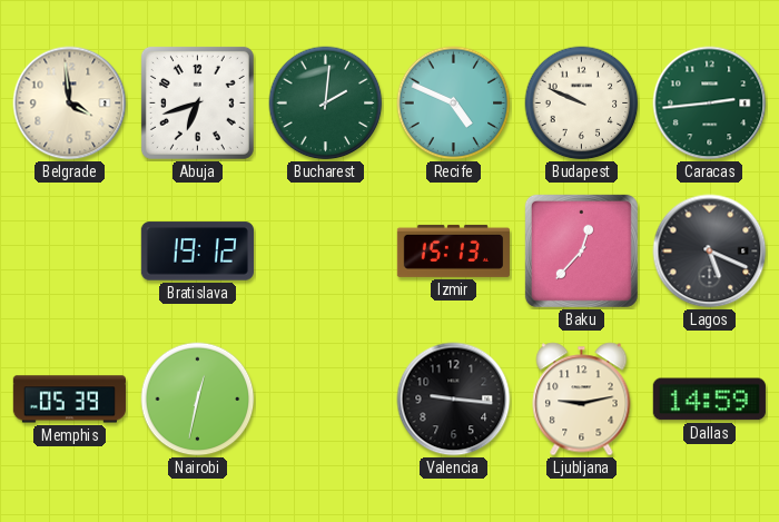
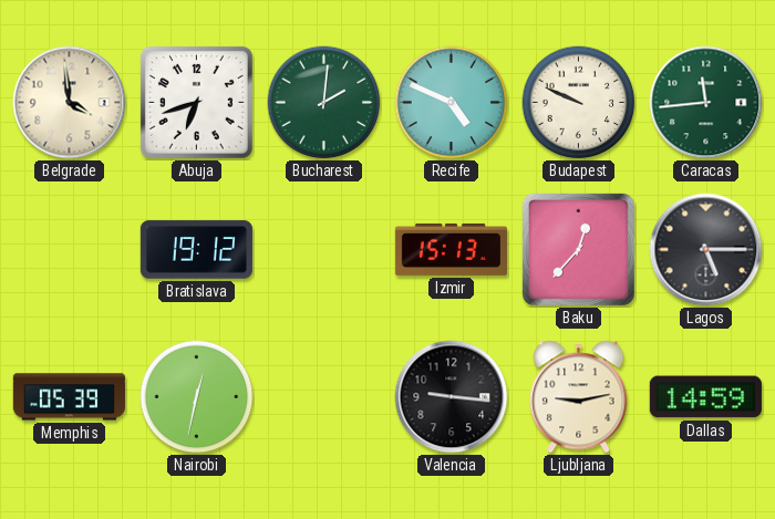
Caracas: 2:44 -> 11:44
Lagos: 5:19 -> 5:15
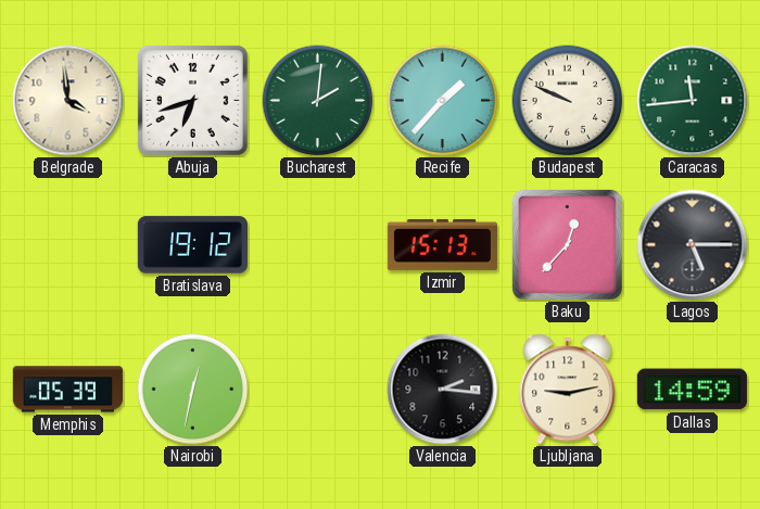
Recife: 4:49 -> 1:37
Valencia: 9:16 -> 2:16
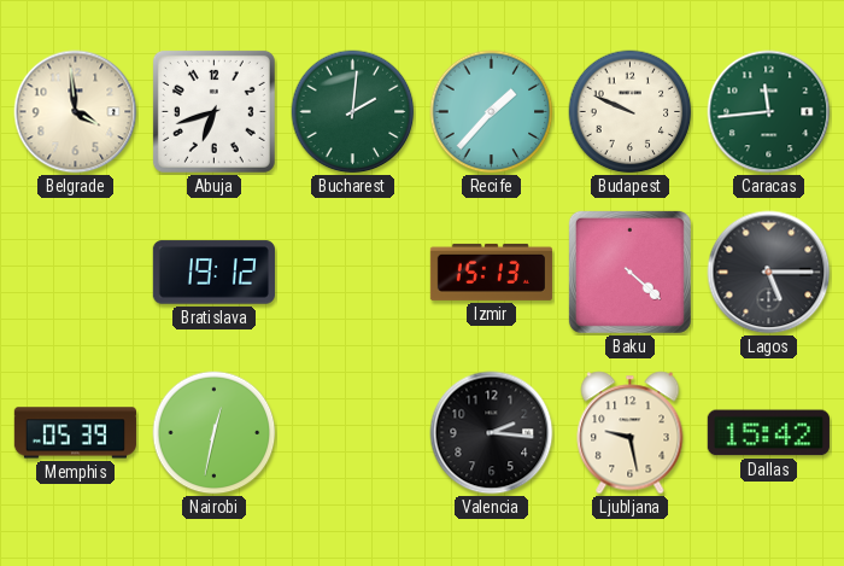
Baku: 12:37 -> 4:22
Ljubljana: 9:13 -> 9:28
Dallas: 14:59 -> 15:42
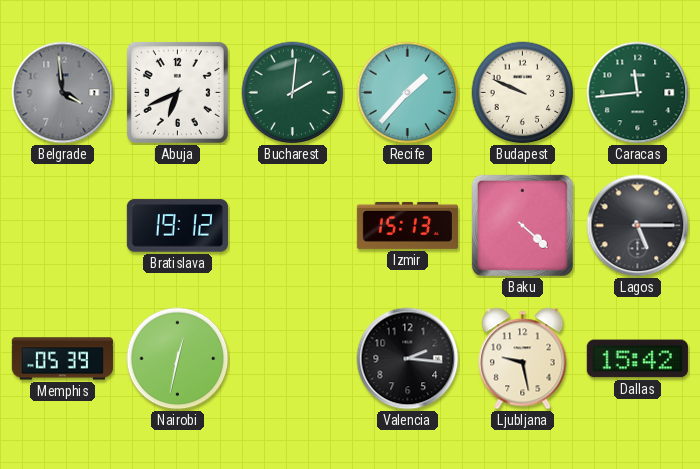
Belgrade dial: cream -> grey
Abuja: 6:42 -> 6:41
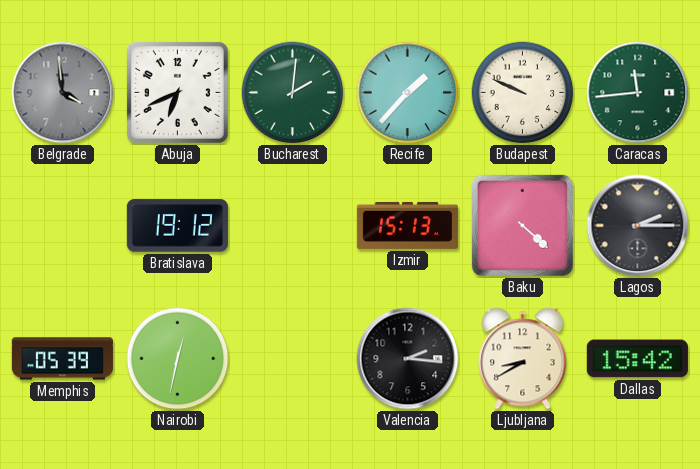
Lagos: 5:15 -> 2:15
Ljubljana: 9:28 -> 8:40
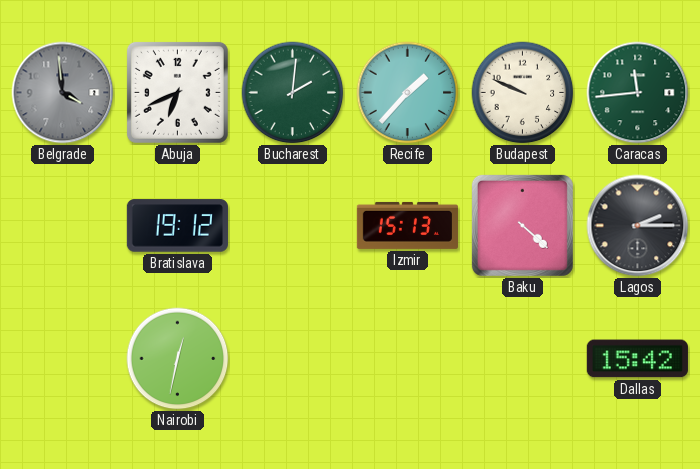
Memphis: 05:39 -> none
Valencia: 2:16 -> none
Ljubljana: 8:40 -> none
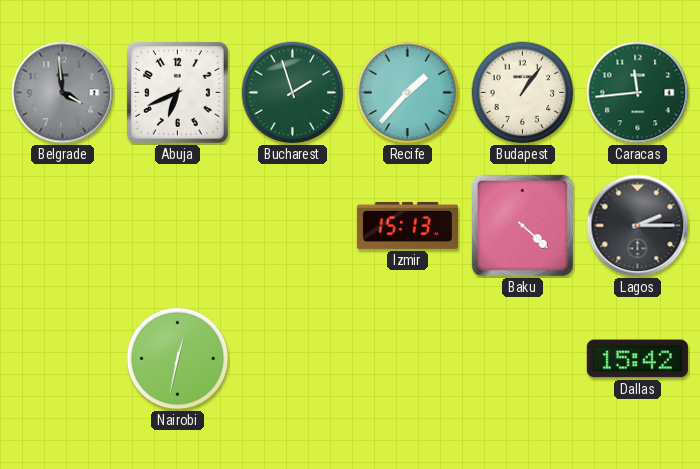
Bucharest: 2:01 -> 1:57
Budapest: 9:49 -> 1:06
Bratislava: 19:12 -> none
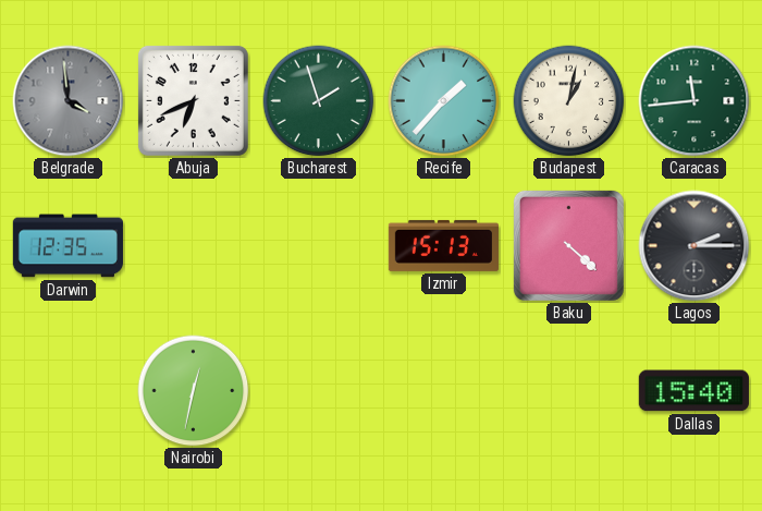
Budapest: 1:06 -> 1:02
Darwin: none -> 12:35
Dallas: 15:42 -> 15:40
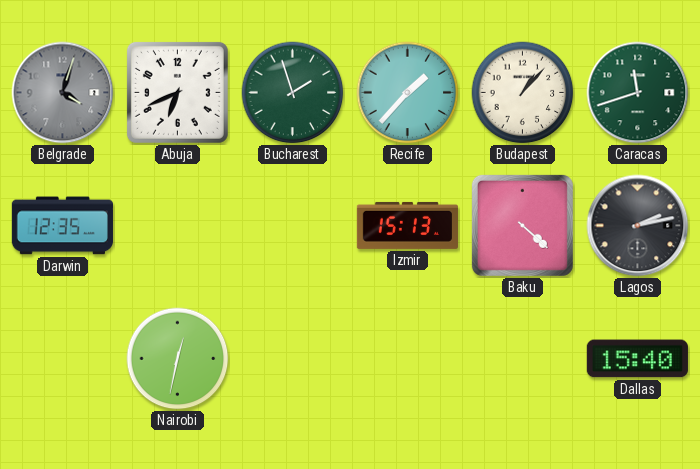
Belgrade: 3:59 -> 4:03
Budapest: 1:02 -> 1:07
Caracas: 11:44 -> 11:42
Lagos: 2:15 -> 2:13
